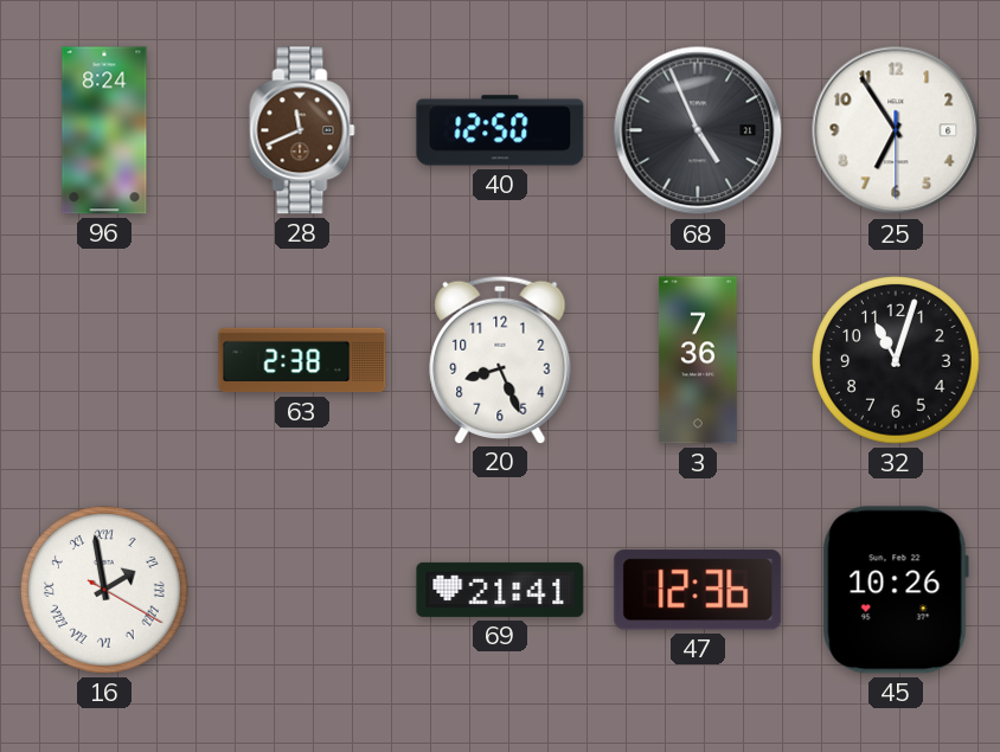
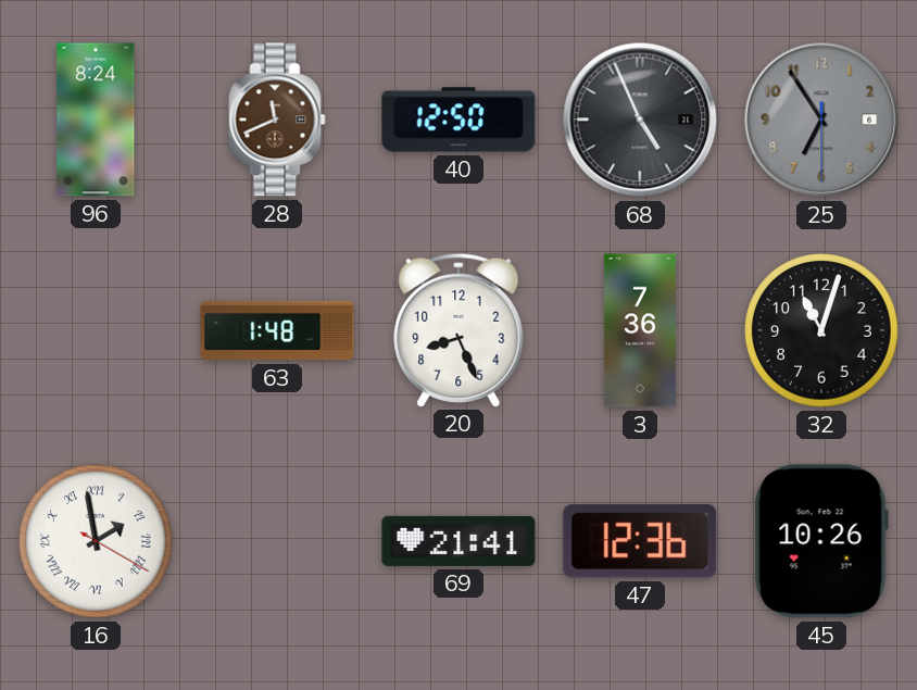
25 dial: white -> grey
63: 2:38 -> 1:48
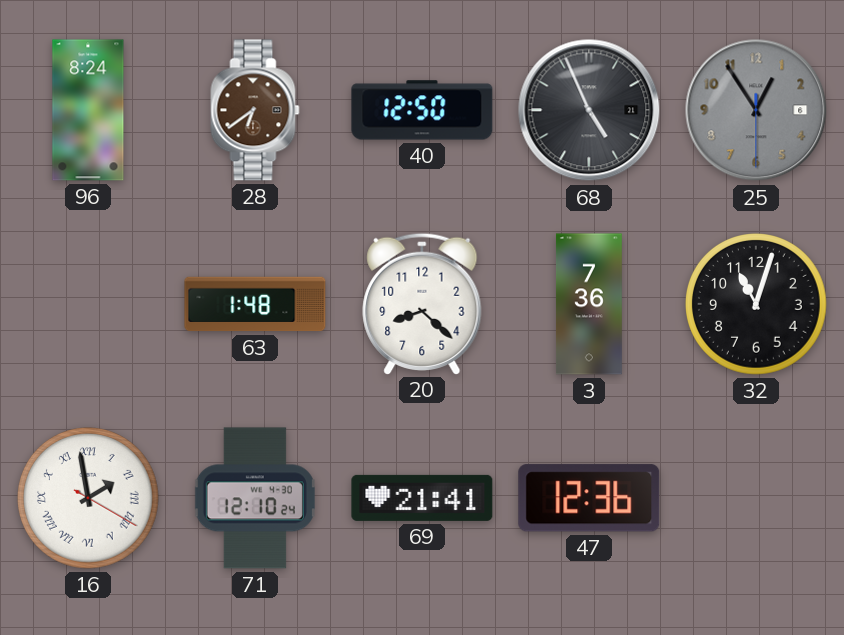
28: 11:41 -> 6:39
25: 6:54 -> 12:54
20: 8:26 -> 8:22
71: none -> 12:10
45: 10:26 -> none
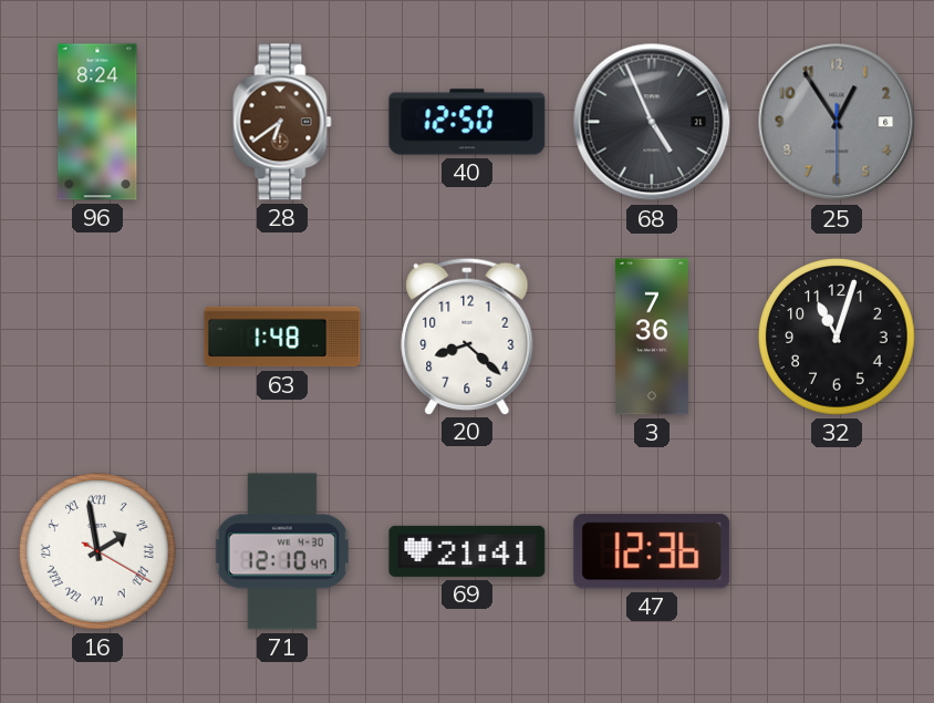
71: 12:10:24 -> 12:10:47
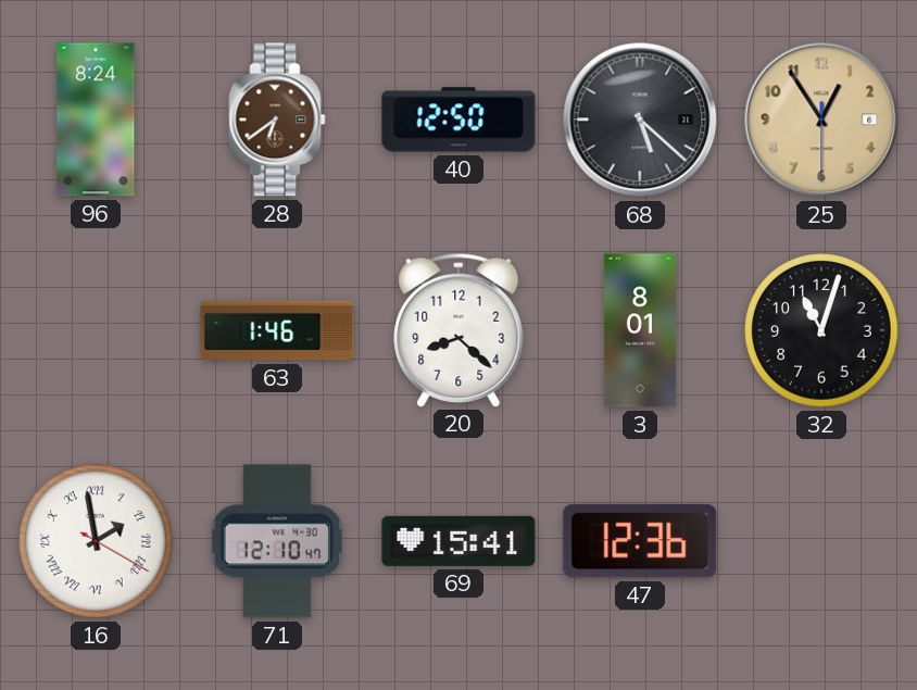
68: 4:56 -> 5:22
25 dial: grey -> champagne
63: 1:48 -> 1:46
3: 7:36 -> 8:01
69: 21:41 -> 15:41
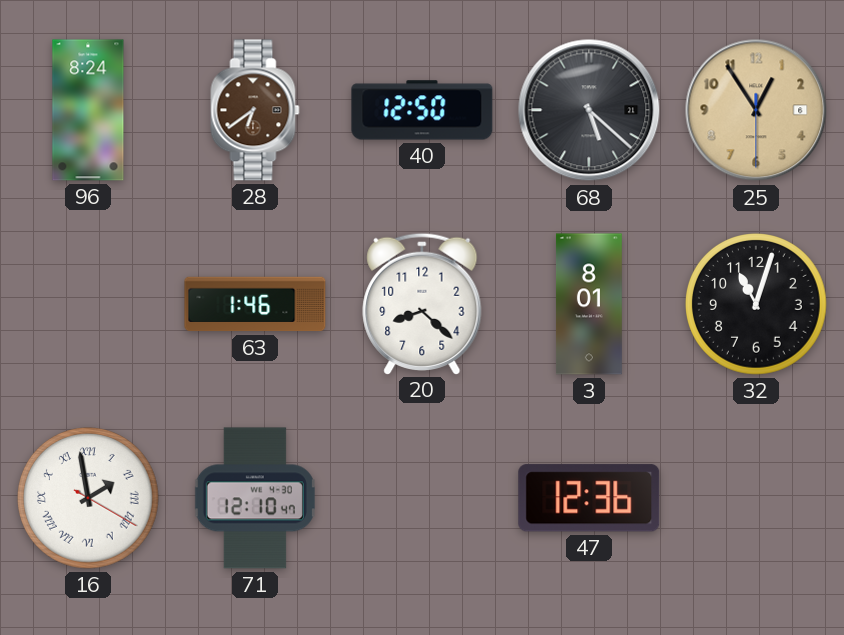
69: 15:41 -> none
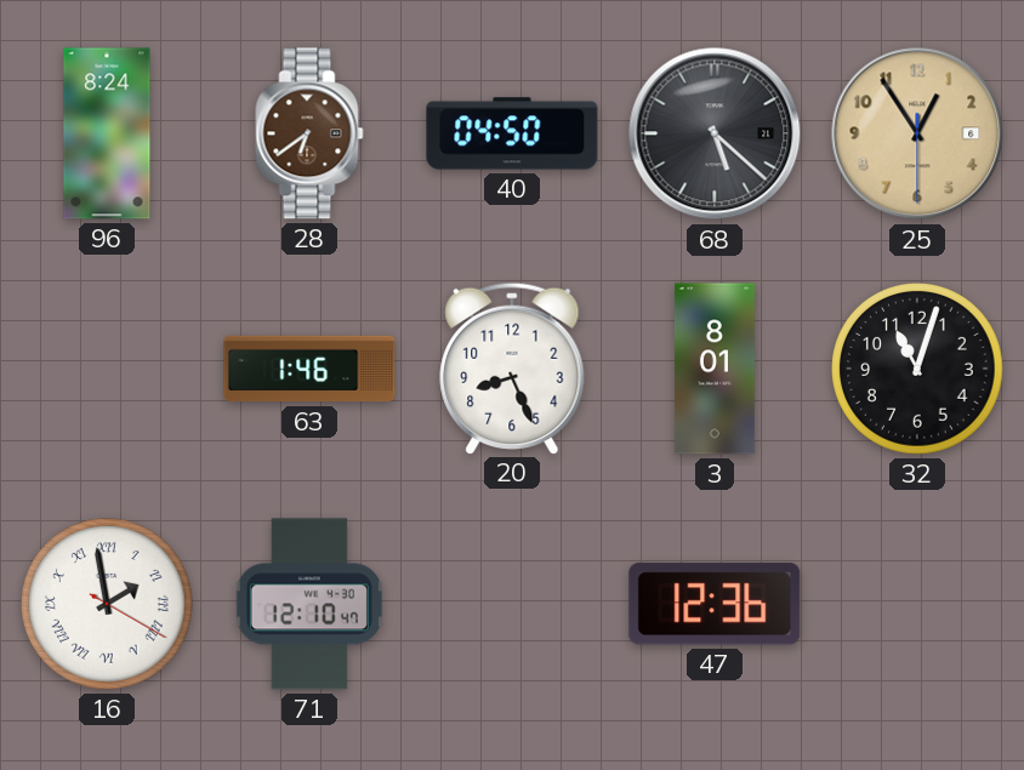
40: 12:50 -> 04:50
20: 8:22 -> 8:26
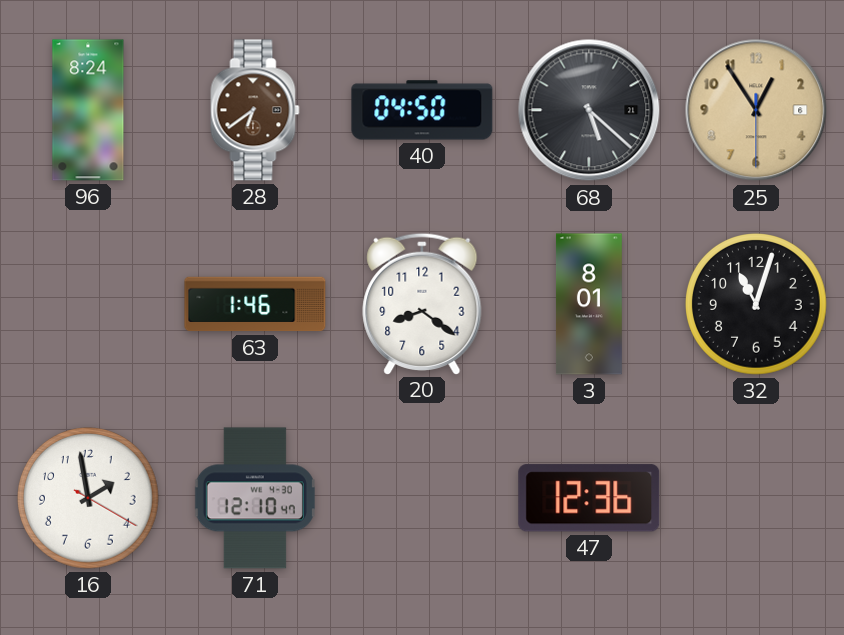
20: 8:26 -> 8:21
16 numerals: Roman -> Arabic
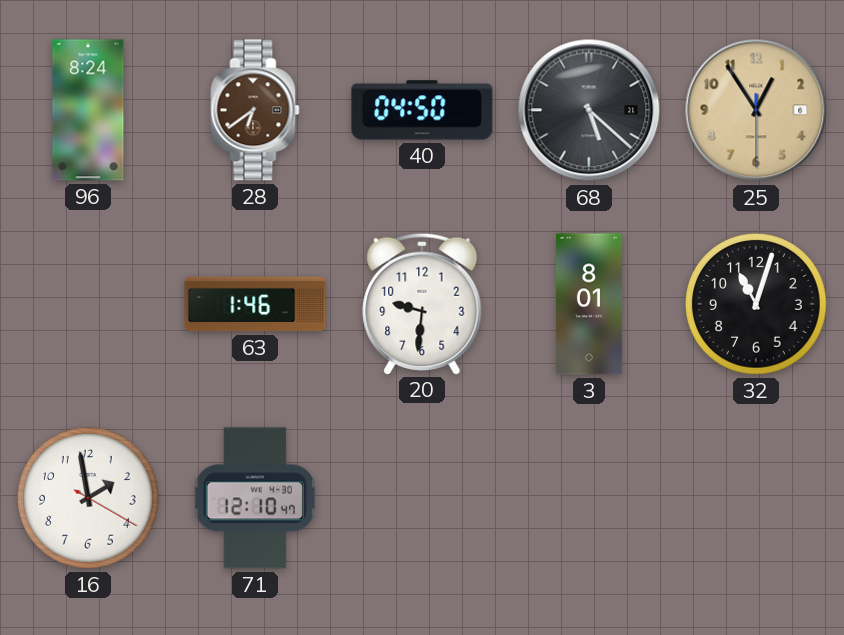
20: 8:21 -> 9:31
47: 12:36 -> none
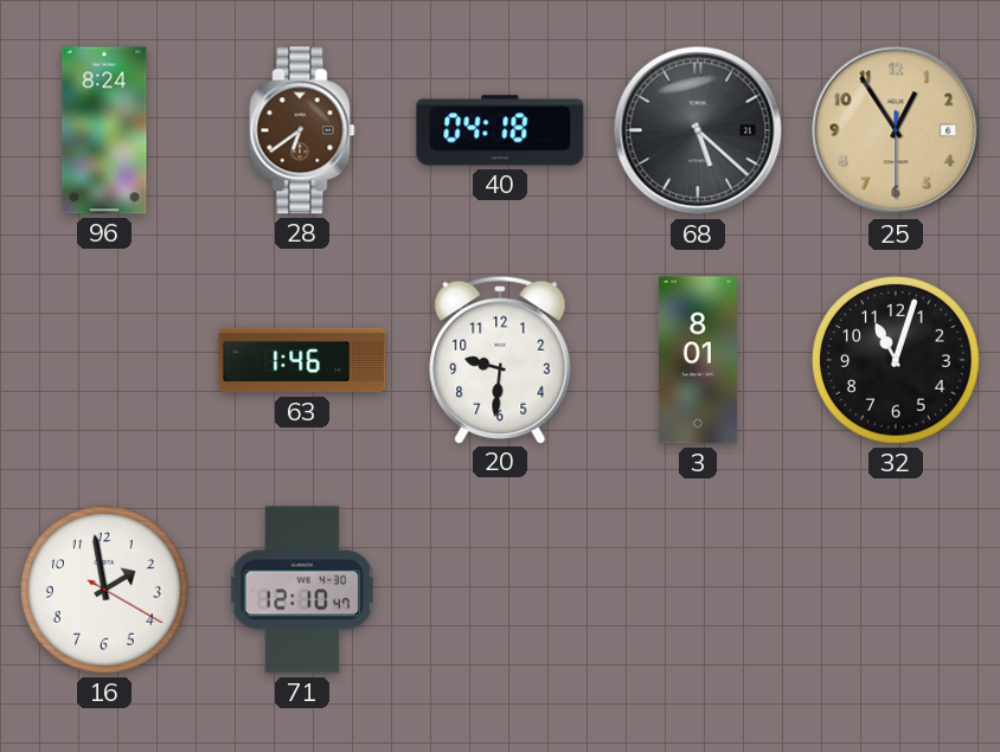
40: 04:50 -> 04:18
